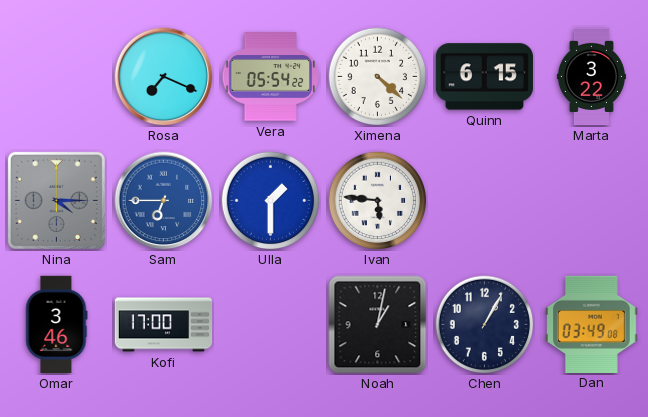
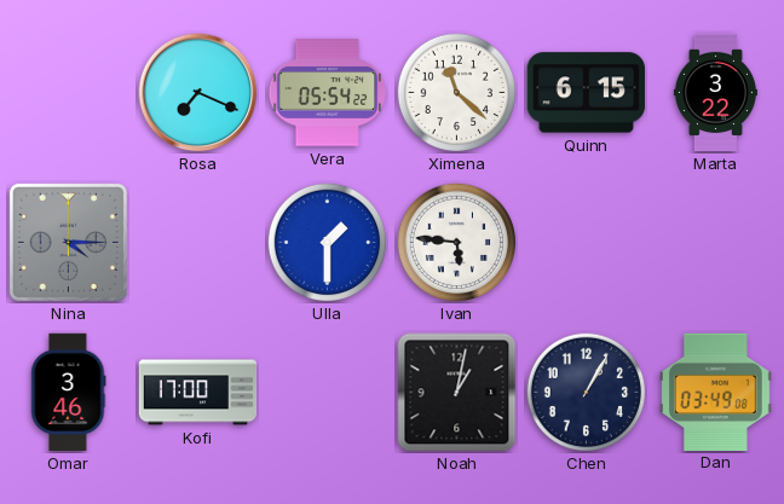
Ximena: 4:22 -> 11:22
Sam: 6:45 -> none
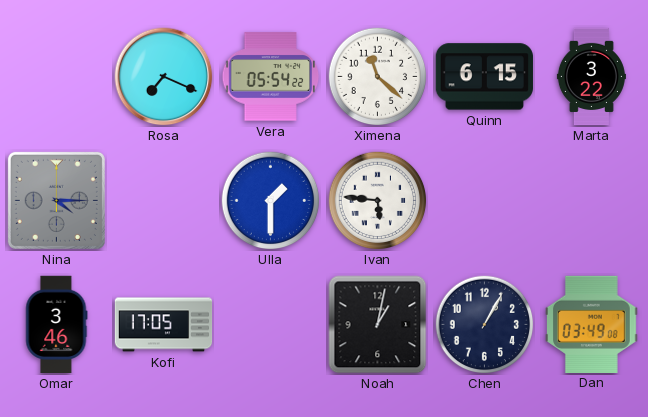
Kofi: 17:00 -> 17:05
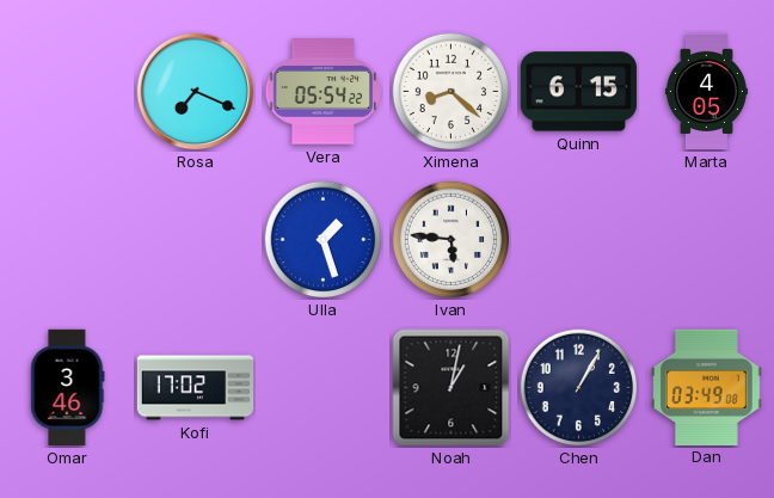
Ximena: 11:22 -> 8:22
Marta: 3:22 -> 4:05
Nina: 4:15 -> none
Ulla: 1:30 -> 1:27
Kofi: 17:05 -> 17:02
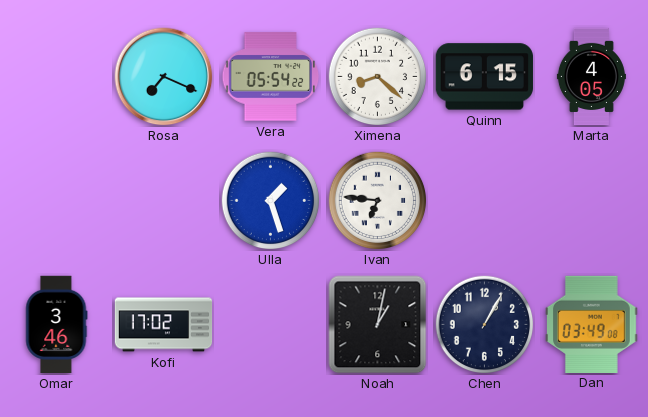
Ivan: 5:46 -> 6:46
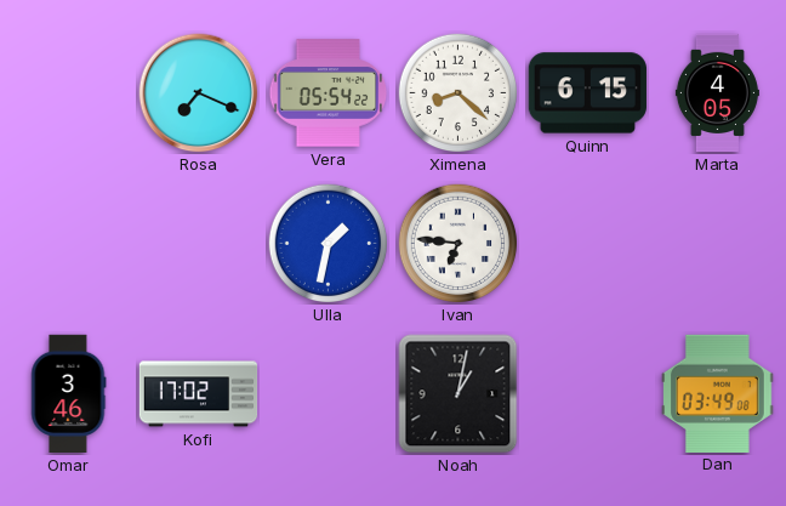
Ulla: 1:27 -> 1:32
Chen: 1:05 -> none
